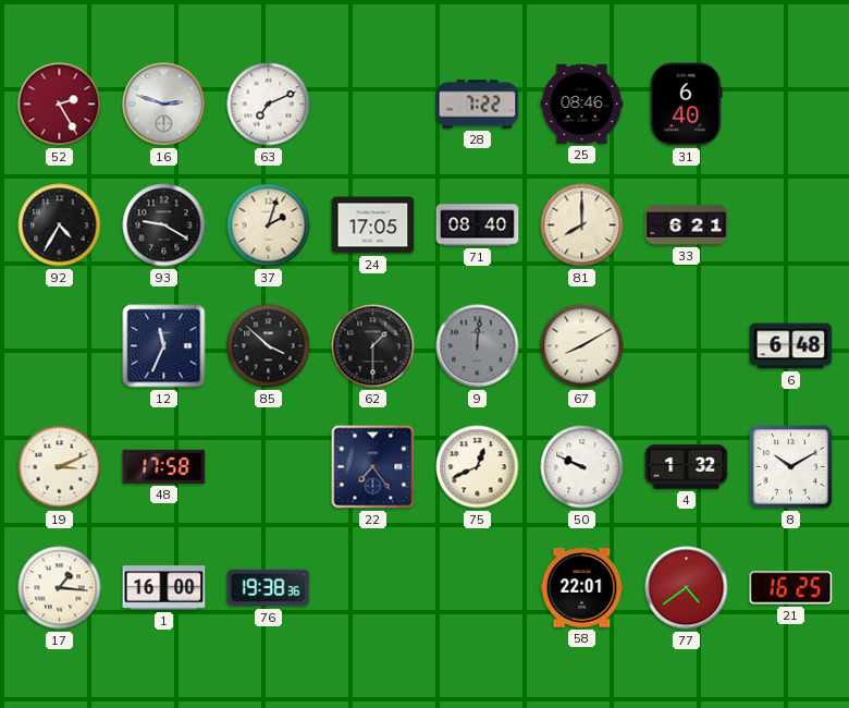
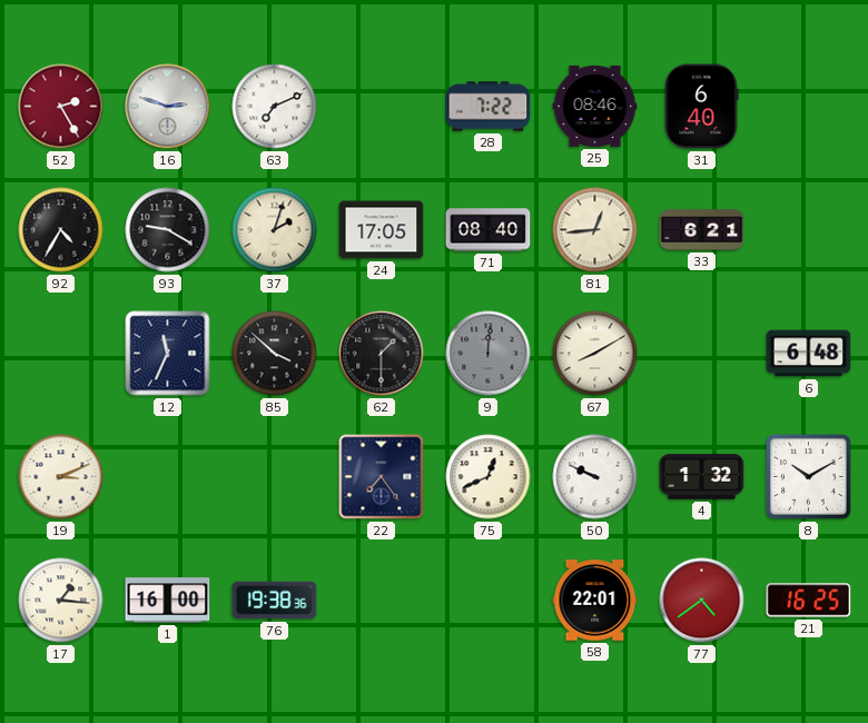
81: 8:00 -> 12:44
48: 17:58 -> none
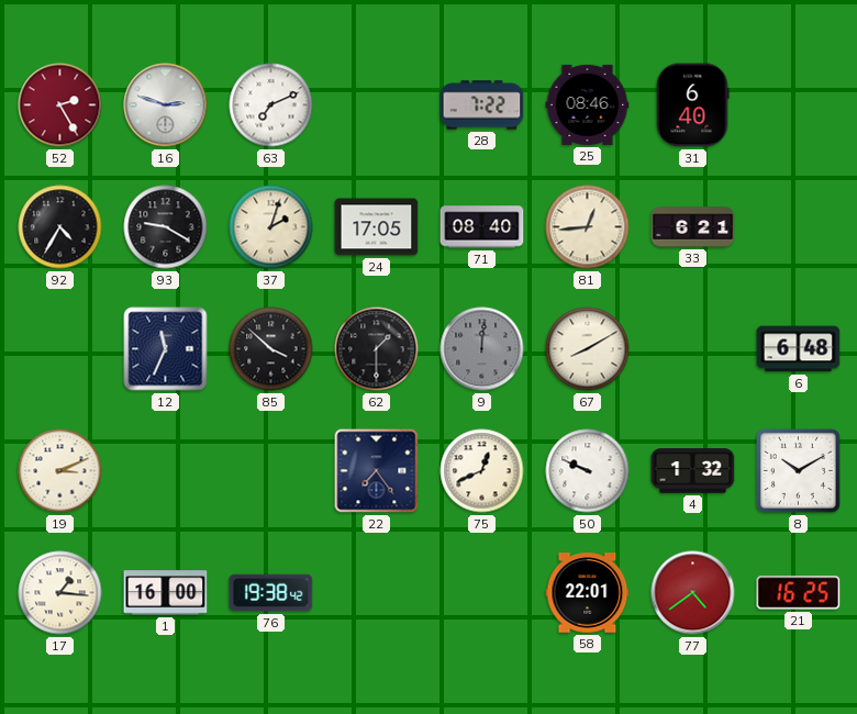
76: 19:38:36 -> 19:38:42
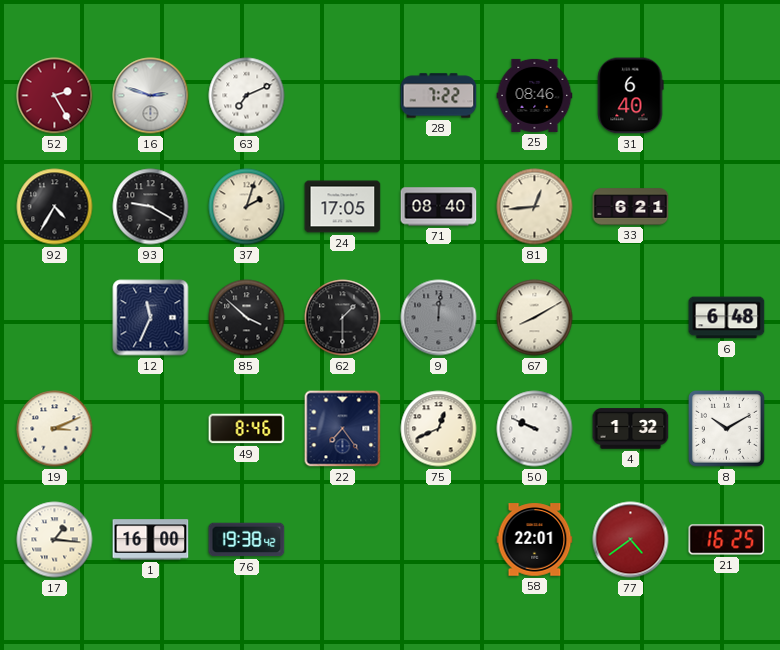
49: none -> 8:46
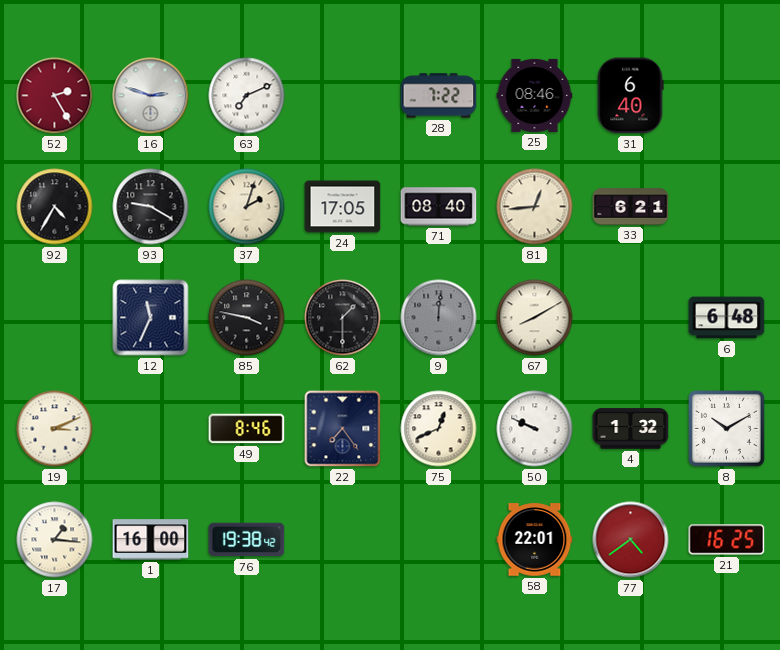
85: 3:52 -> 3:47
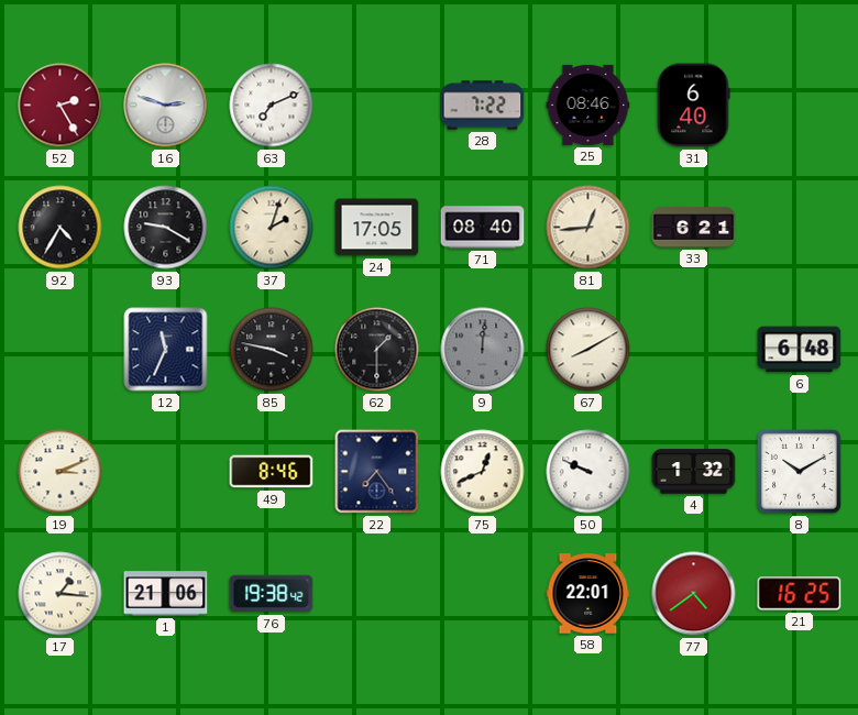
1: 16:00 -> 21:06
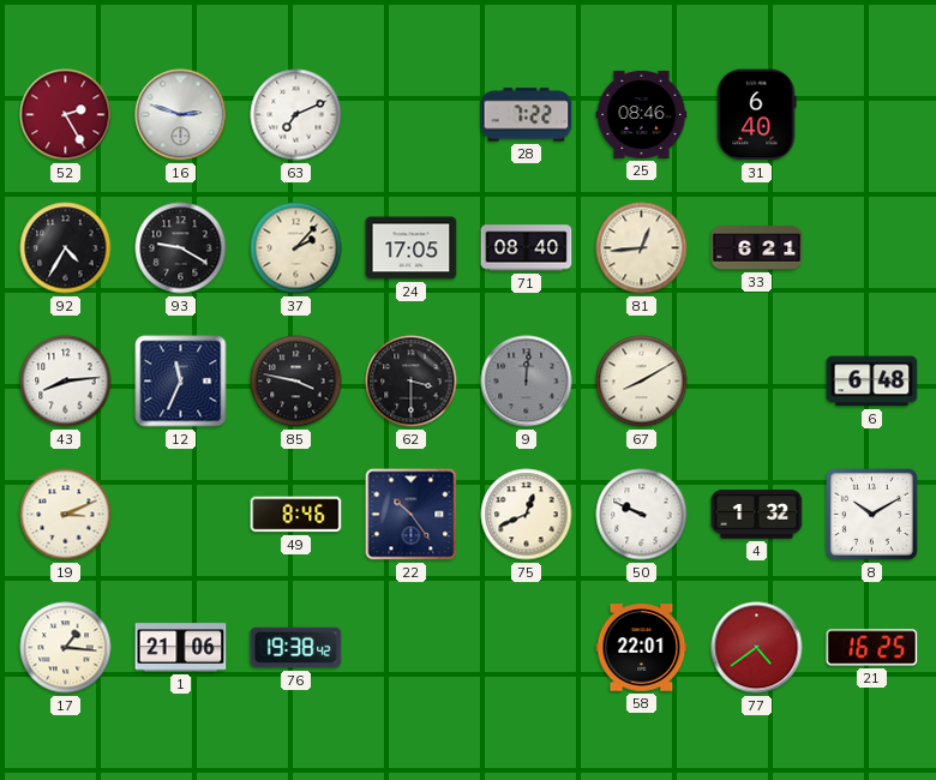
37: 2:03 -> 2:07
43: none -> 8:14
62: 1:30 -> 3:30
22: 7:24 -> 10:24
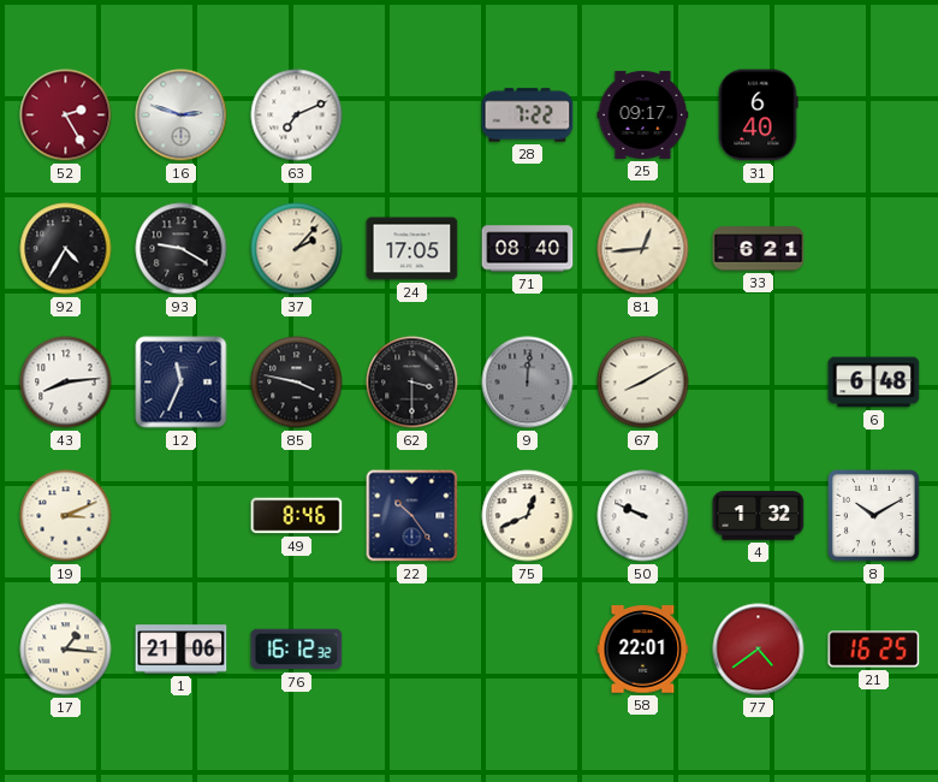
25: 08:46 -> 09:17
76: 19:38 -> 16:12
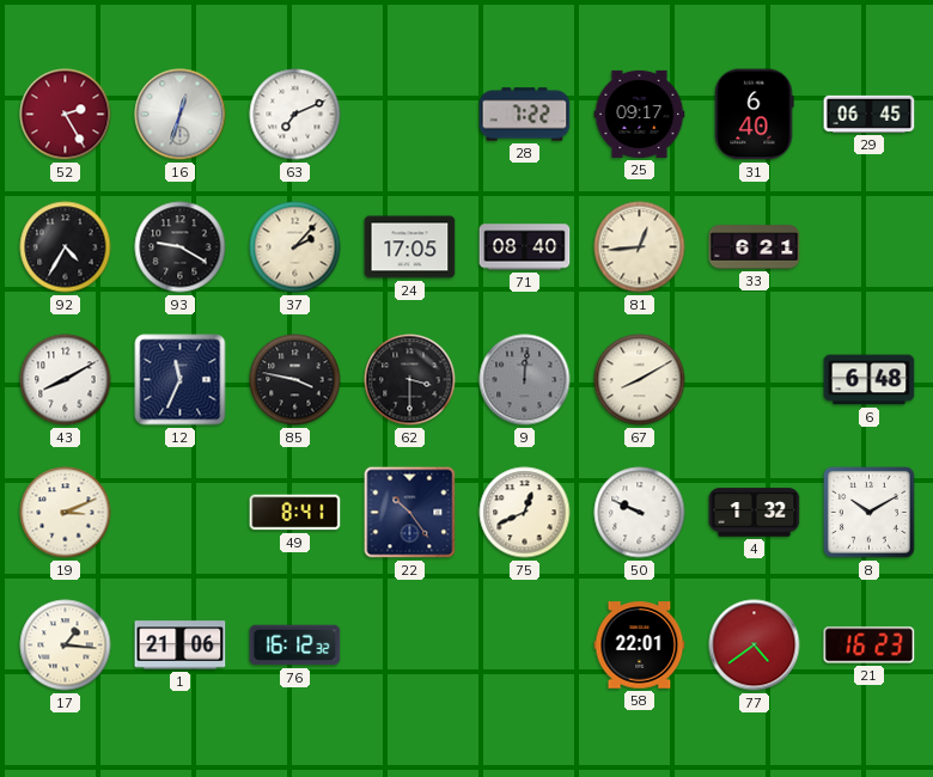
16: 2:48 -> 12:33
29: none -> 06:45
43: 8:14 -> 8:10
49: 8:46 -> 8:41
21: 16:25 -> 16:23
